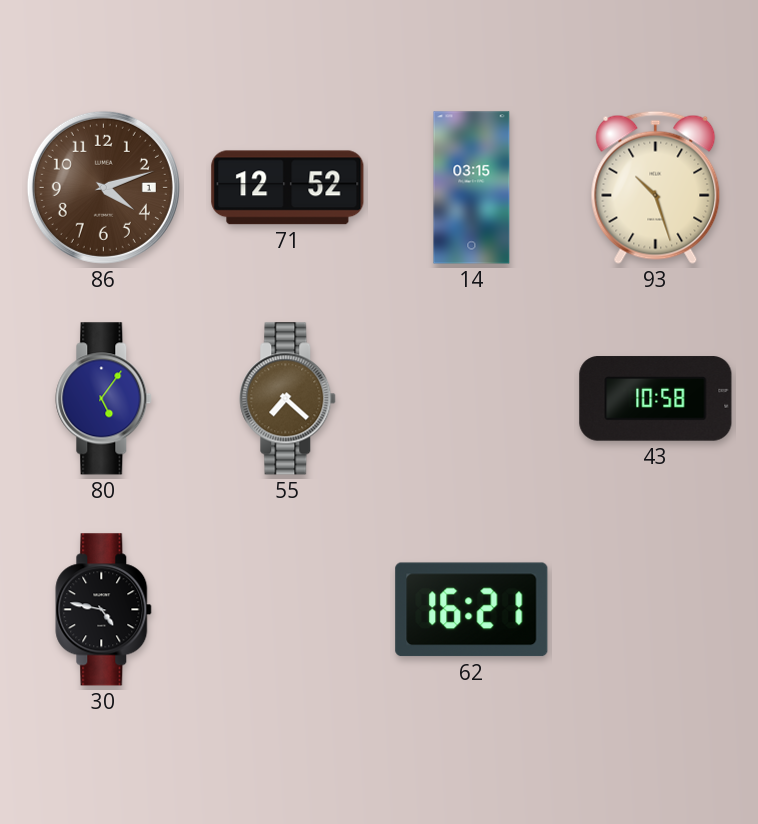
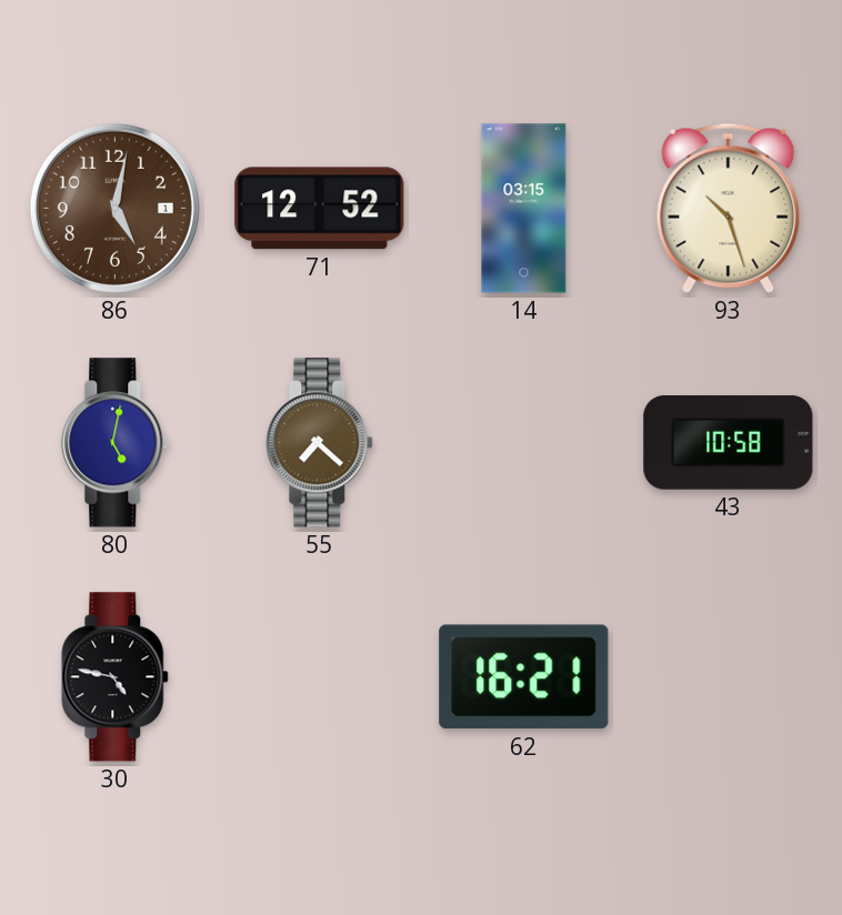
86: 4:12 -> 5:02
80: 5:06 -> 5:02
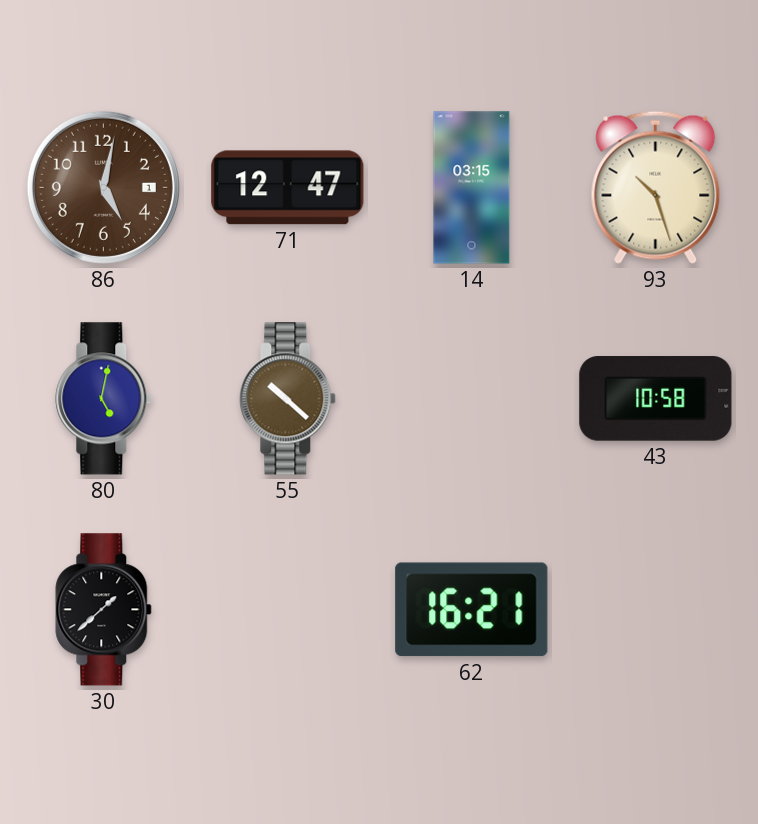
71: 12:52 -> 12:47
55: 7:22 -> 10:22
30: 4:47 -> 1:38
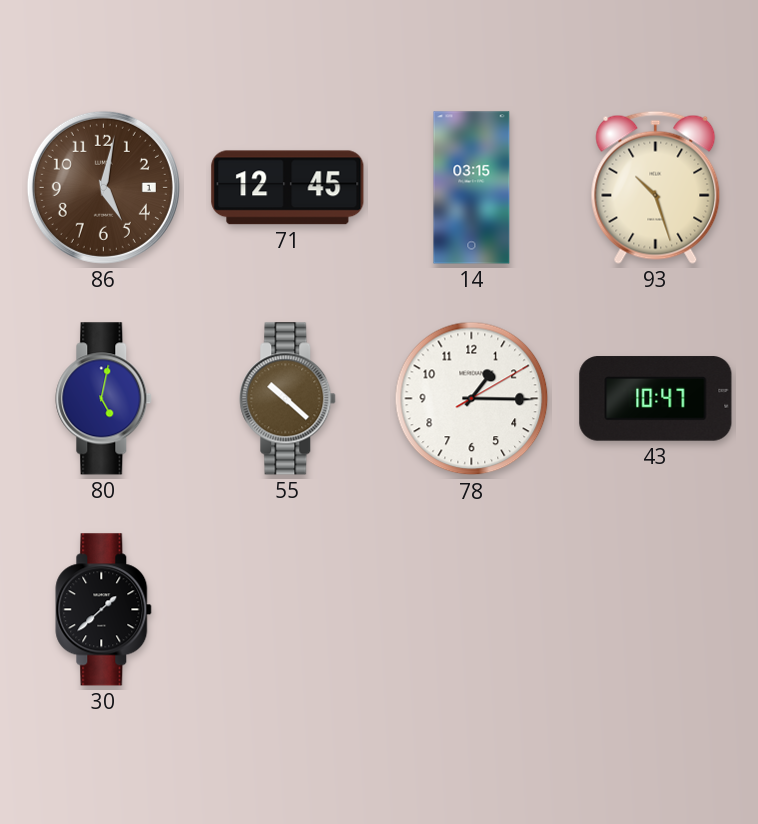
71: 12:47 -> 12:45
78: none -> 1:15
43: 10:58 -> 10:47
62: 16:21 -> none
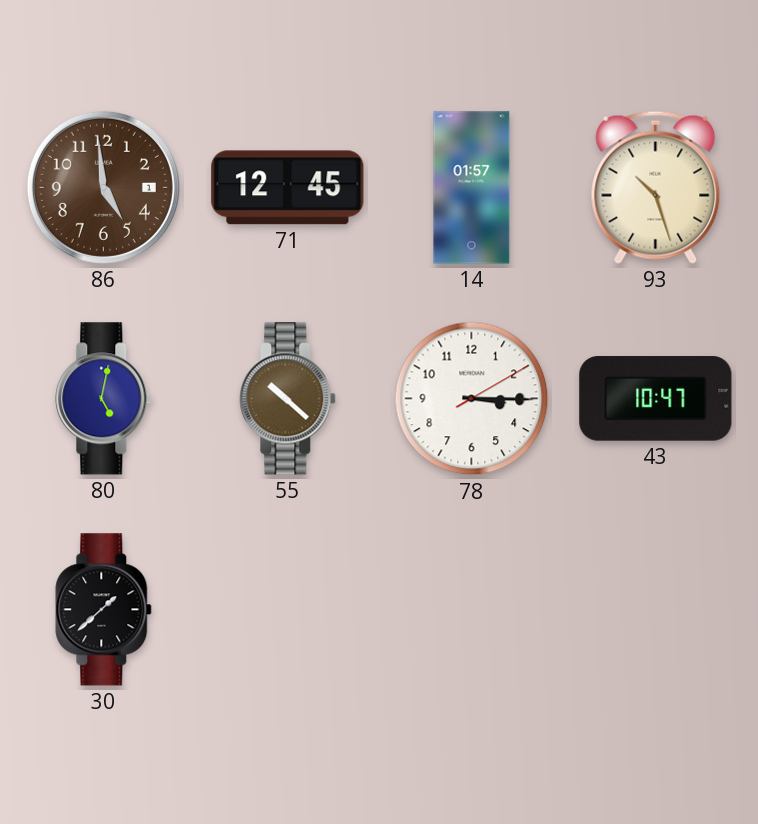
86: 5:02 -> 4:59
14: 03:15 -> 01:57
78: 1:15 -> 3:15
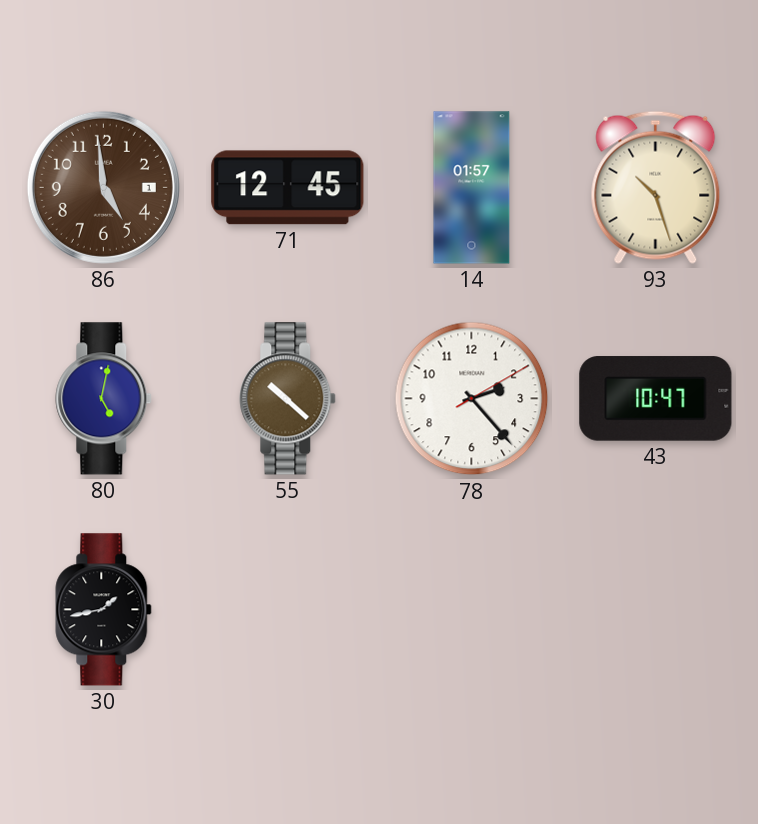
78: 3:15 -> 2:23
30: 1:38 -> 1:43
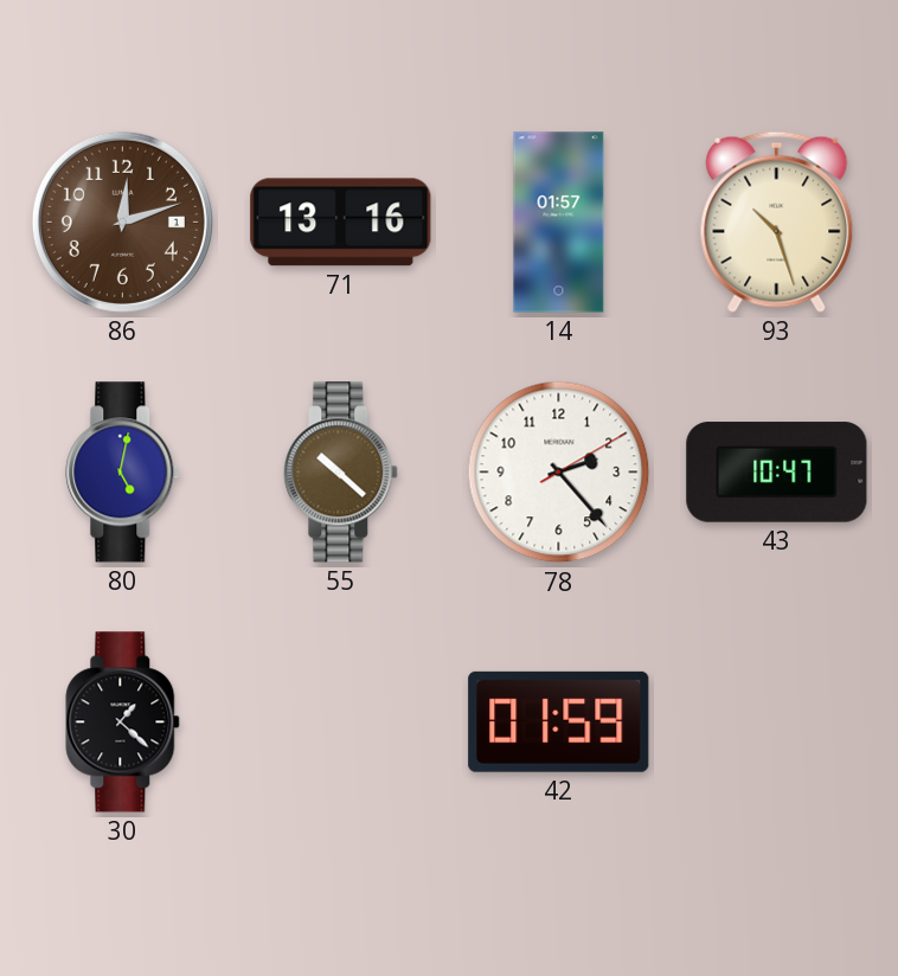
86: 4:59 -> 12:12
71: 12:45 -> 13:16
30: 1:43 -> 1:22
42: none -> 01:59
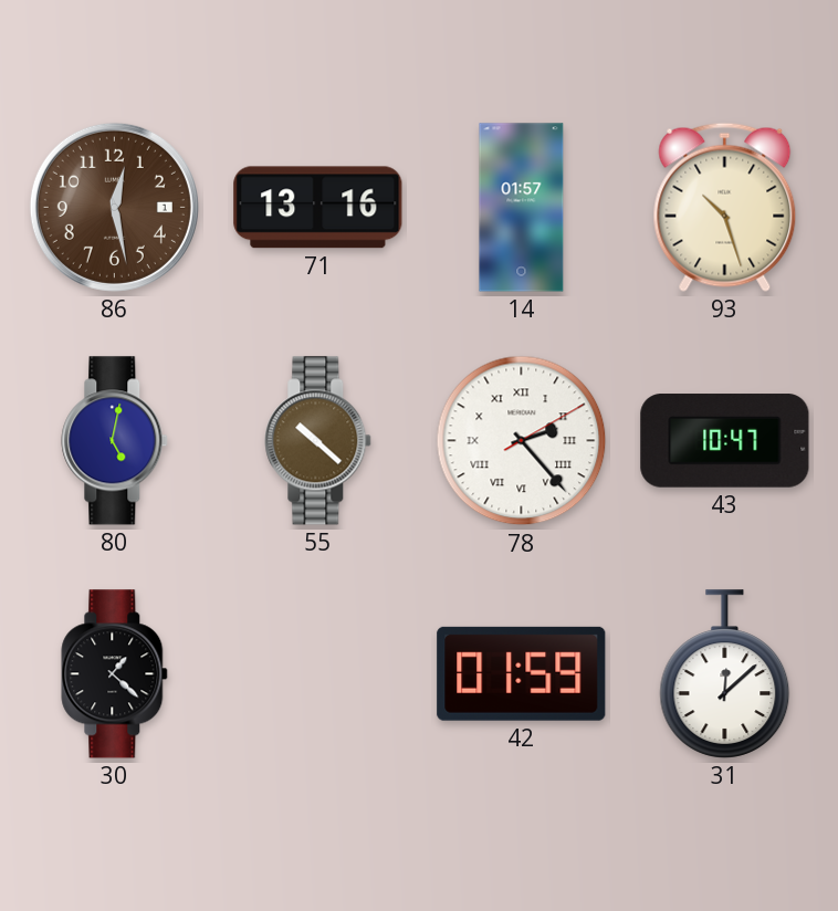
86: 12:12 -> 12:28
78 numerals: Arabic -> Roman
31: none -> 12:08
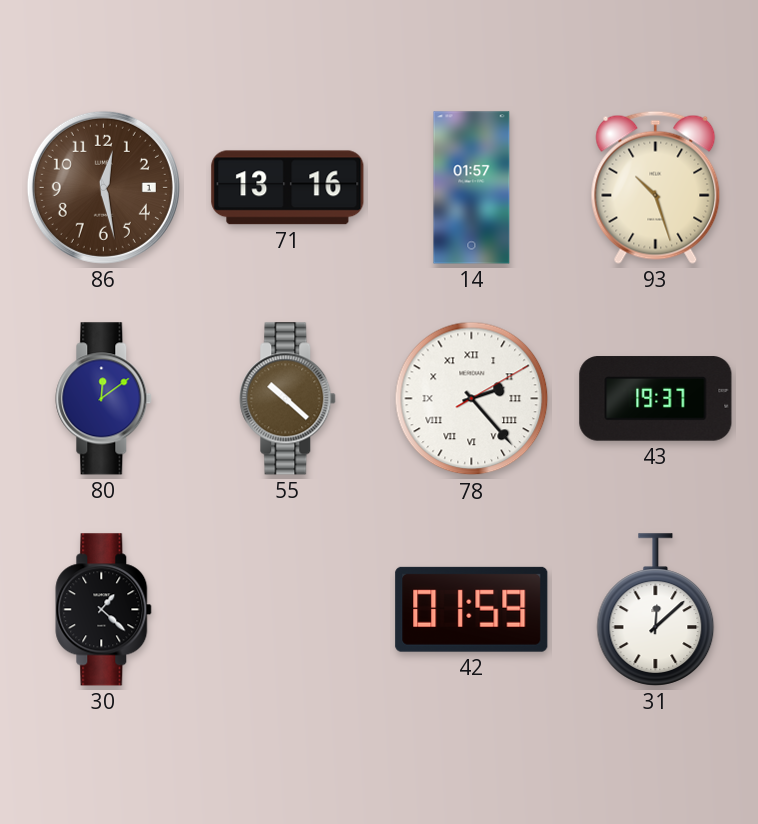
80: 5:02 -> 12:09
43: 10:47 -> 19:37
